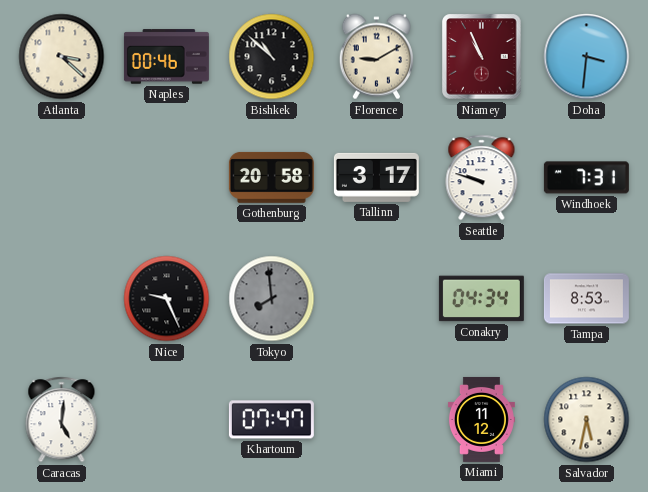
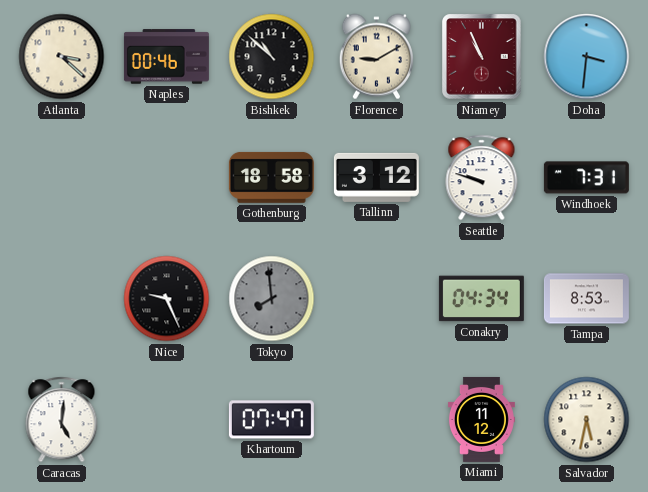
Gothenburg: 20:58 -> 18:58
Tallinn: 3:17 -> 3:12
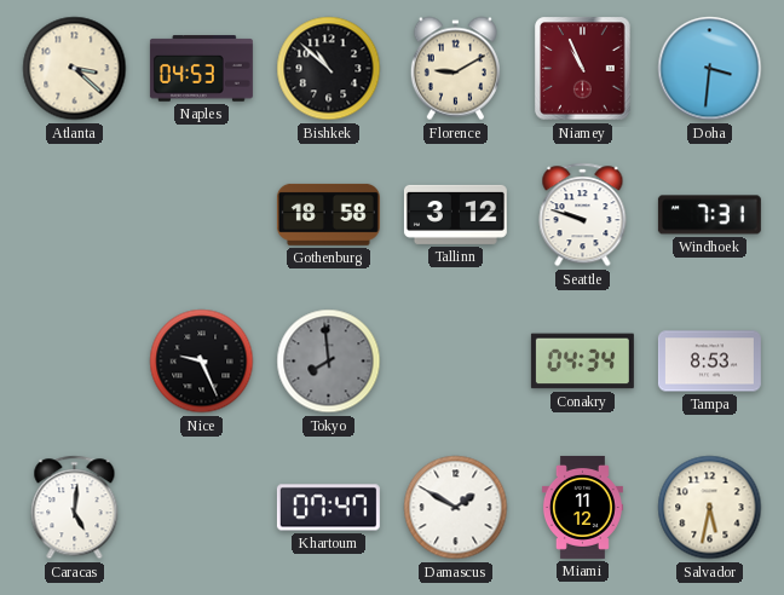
Naples: 00:46 -> 04:53
Damascus: none -> 1:50
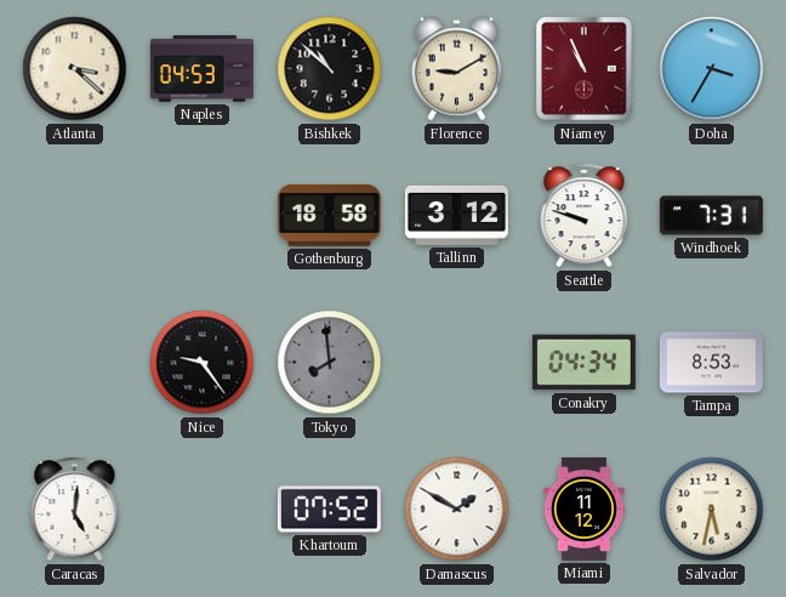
Doha: 3:31 -> 3:35
Nice: 9:26 -> 9:24
Khartoum: 07:47 -> 07:52
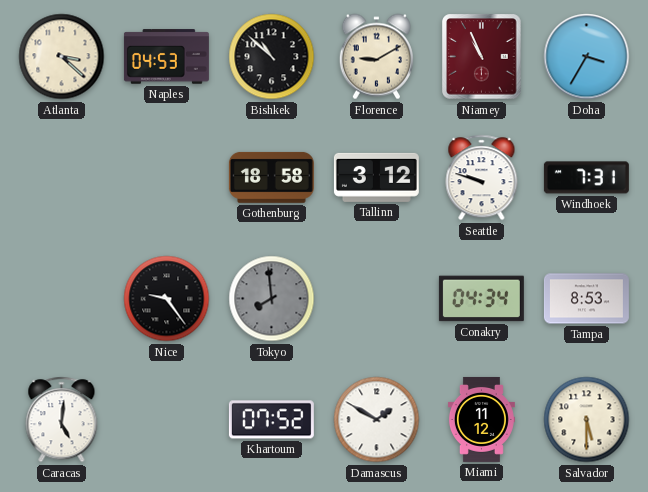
Salvador: 5:32 -> 5:30
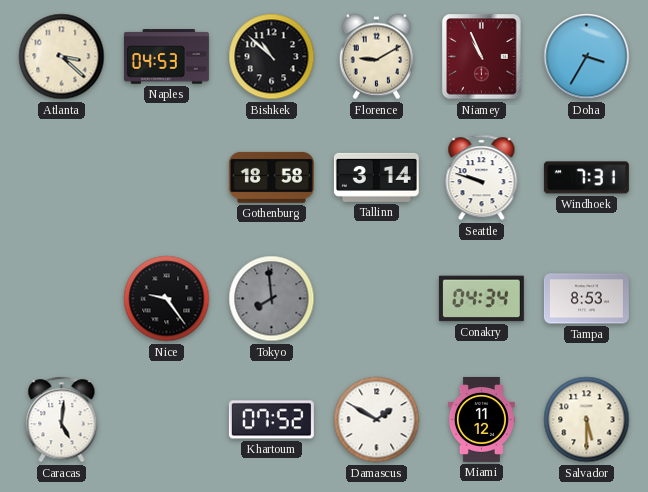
Tallinn: 3:12 -> 3:14
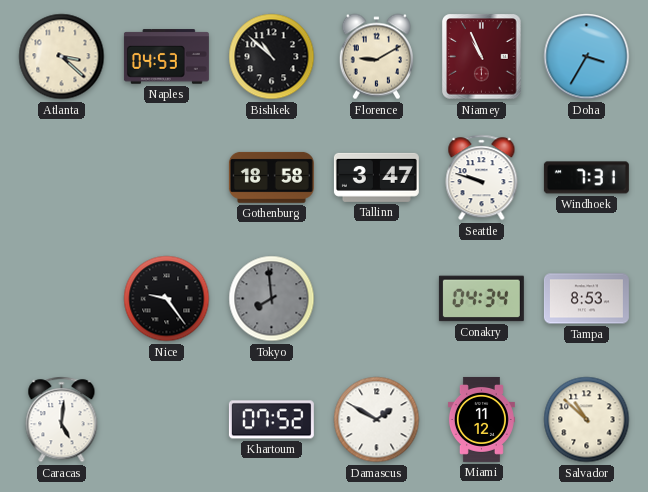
Tallinn: 3:14 -> 3:47
Salvador: 5:30 -> 10:52
